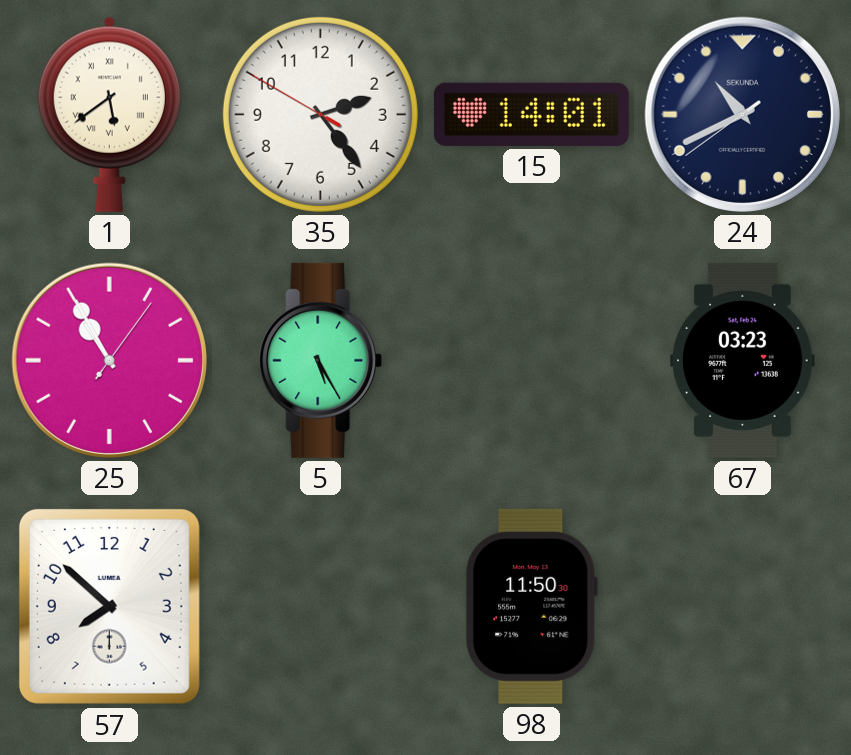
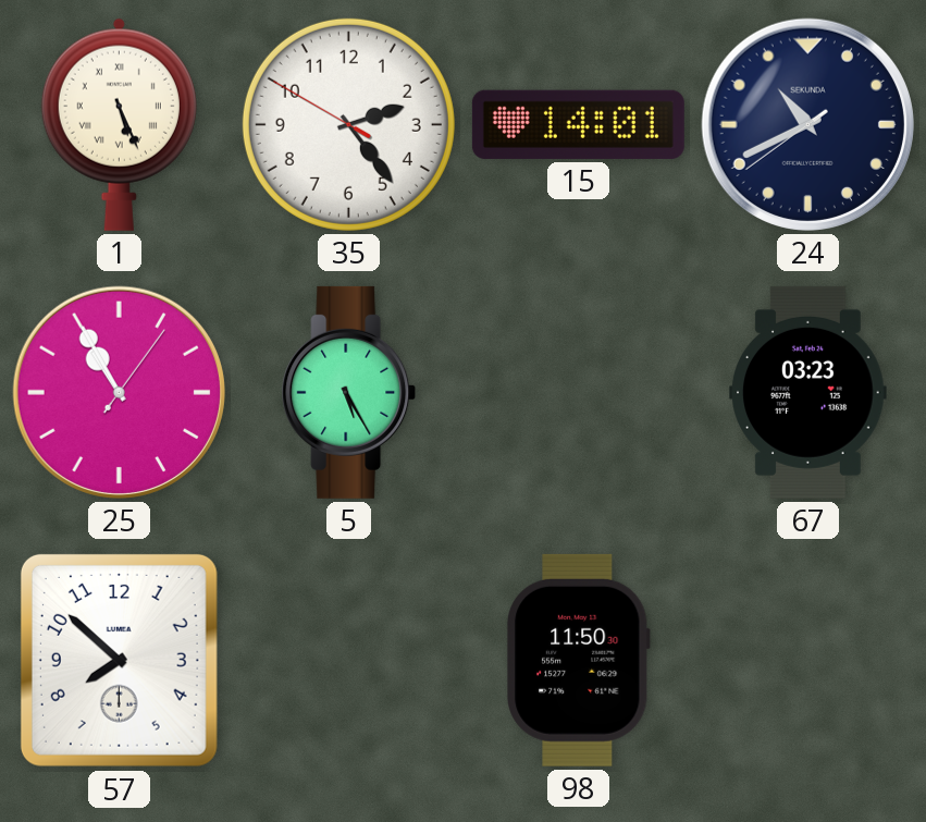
1: 5:39 -> 5:26
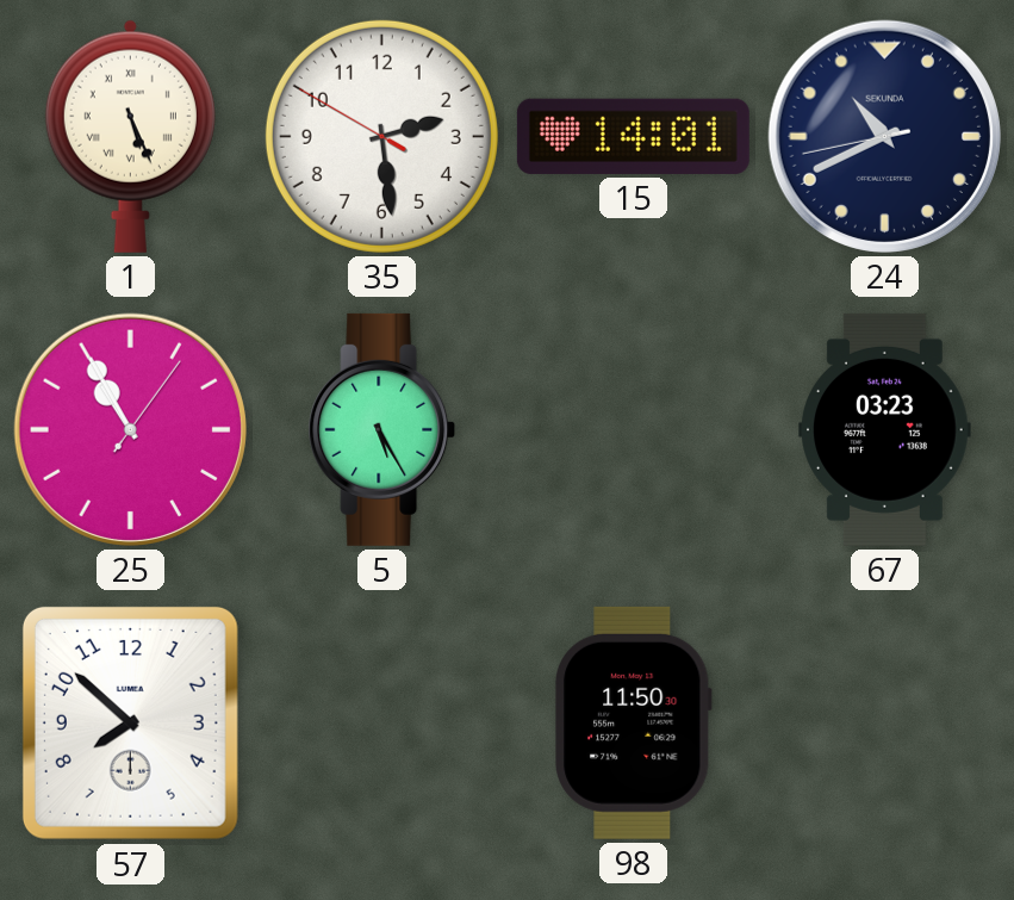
35: 2:23 -> 2:28
24: 10:40:39 -> 10:40:43
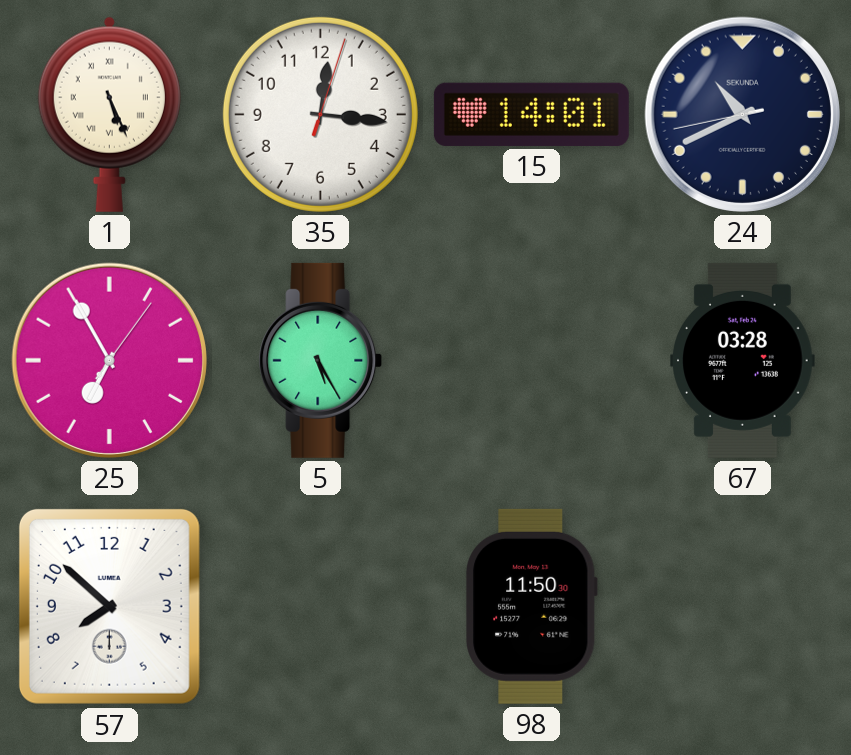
35: 2:28 -> 12:16
25: 10:55 -> 6:55
67: 03:23 -> 03:28
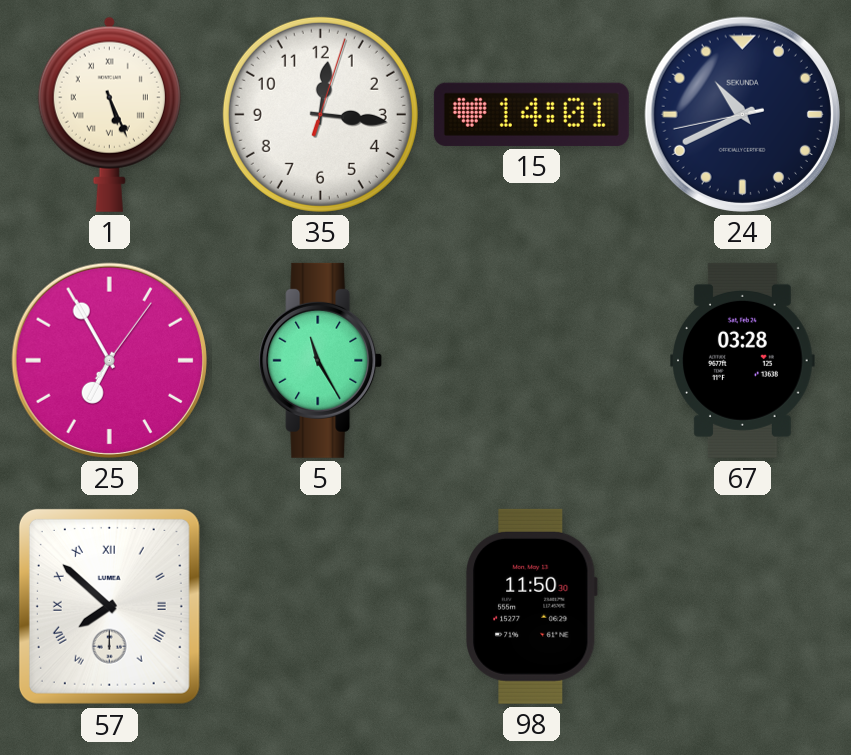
5: 5:25 -> 11:25
57 numerals: Arabic -> Roman
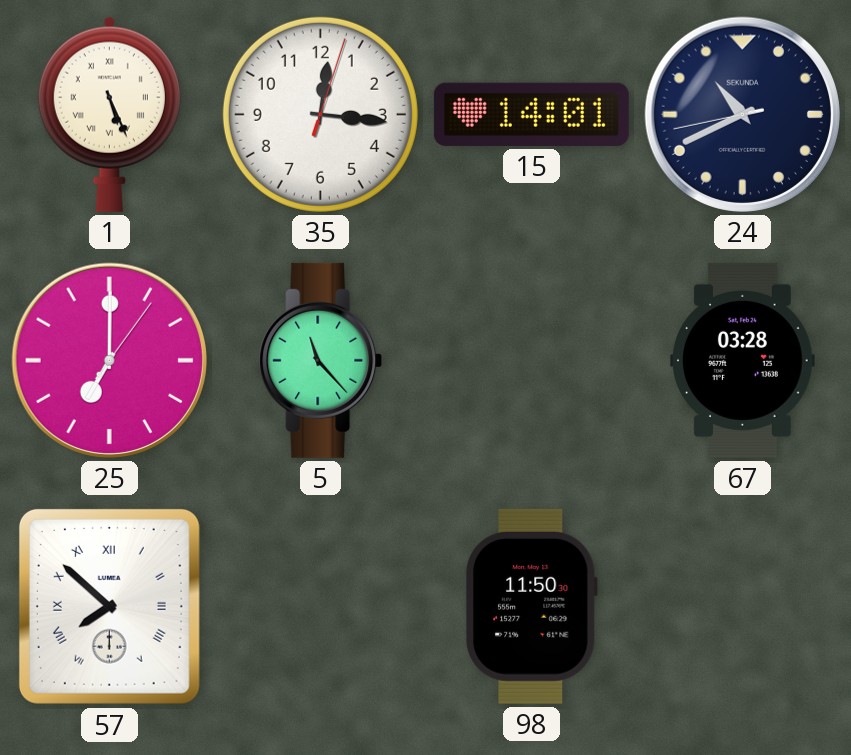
25: 6:55 -> 7:00
5: 11:25 -> 11:23
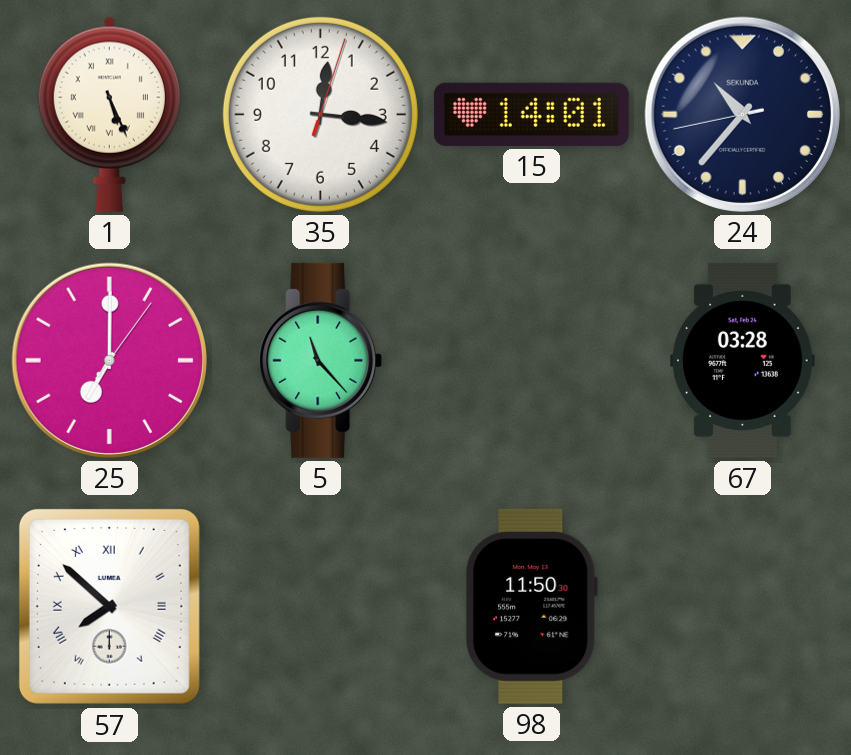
24: 10:40 -> 10:36
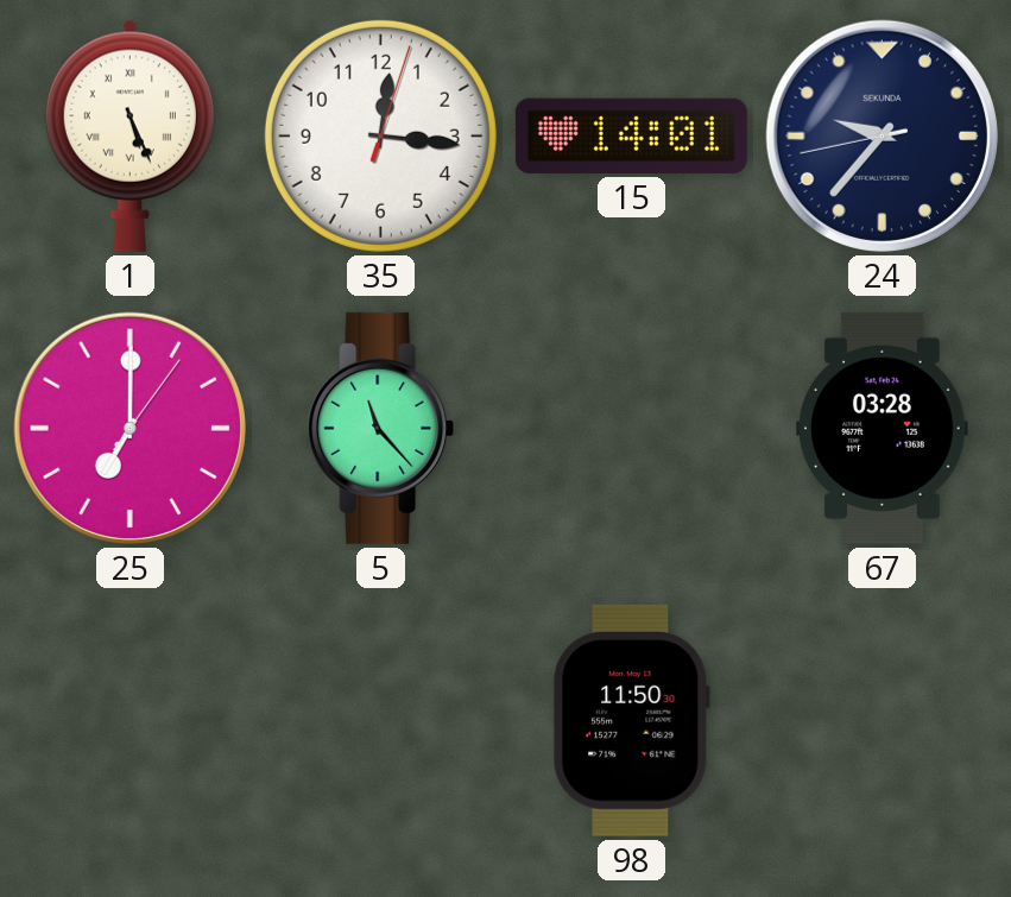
24: 10:36 -> 9:36
57: 7:52 -> none
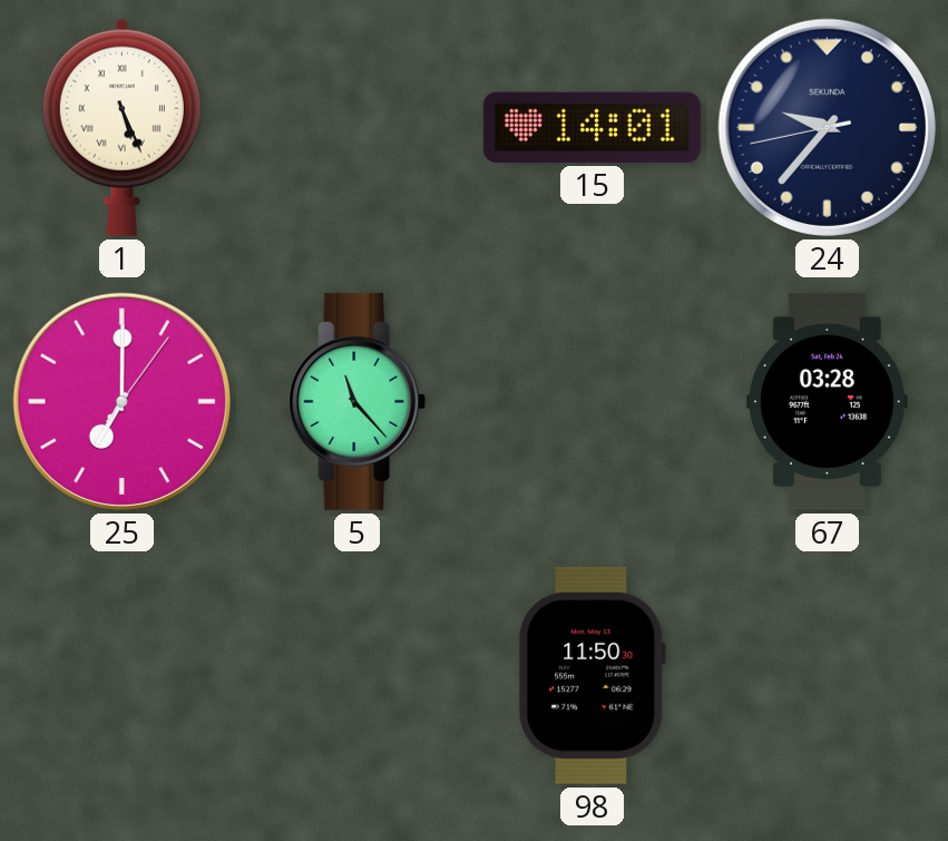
35: 12:16 -> none
